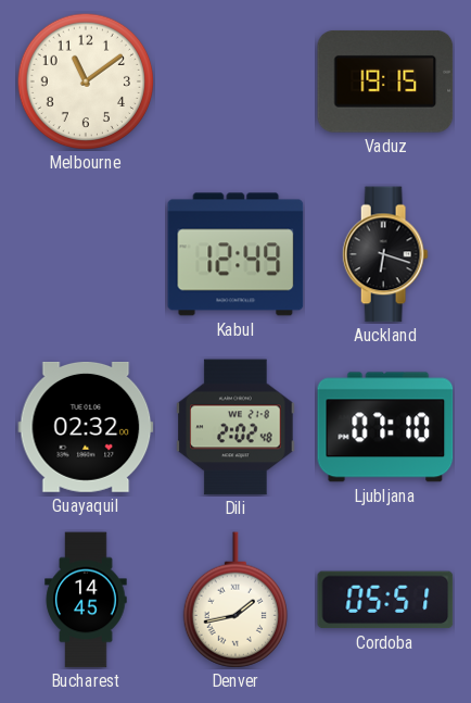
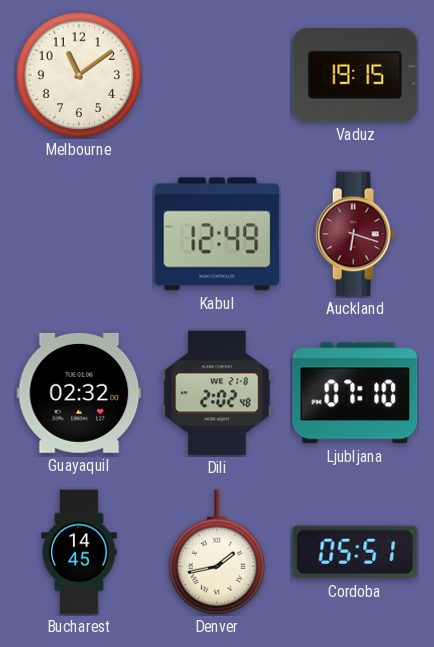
Auckland dial: black -> burgundy
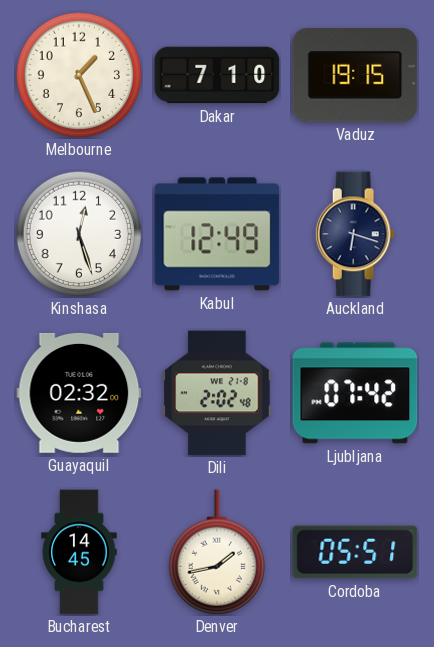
Melbourne: 11:09 -> 1:26
Dakar: none -> 7:10
Kinshasa: none -> 12:27
Auckland dial: burgundy -> navy
Ljubljana: 07:10 -> 07:42
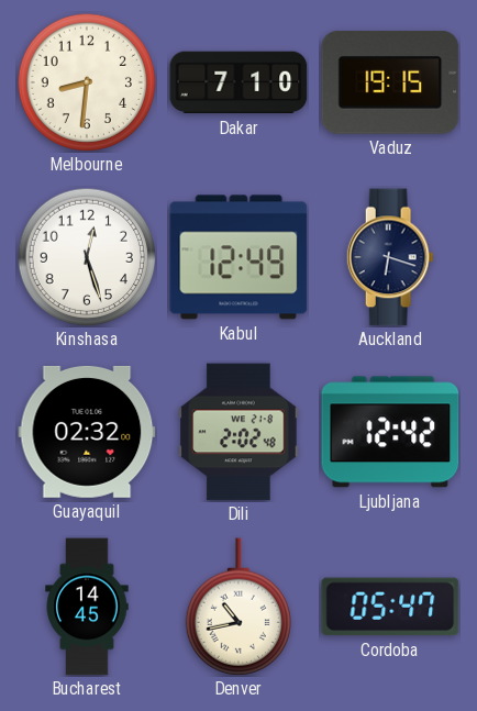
Melbourne: 1:26 -> 8:31
Ljubljana: 07:42 -> 12:42
Denver: 1:43 -> 10:43
Cordoba: 05:51 -> 05:47
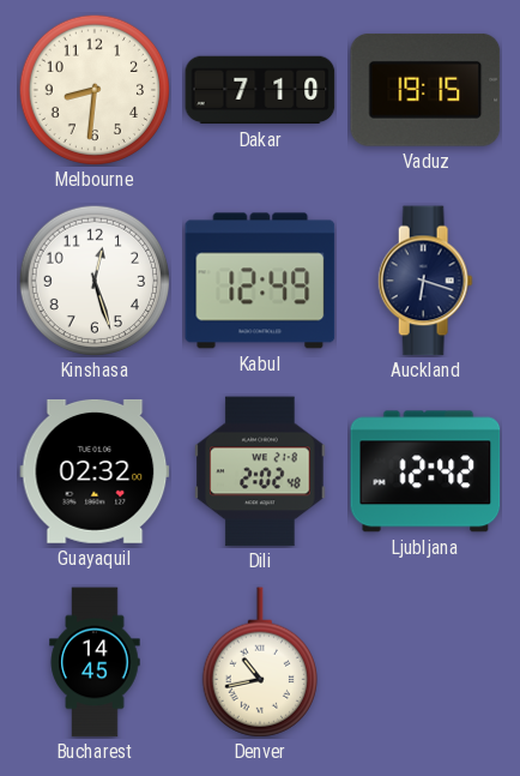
Cordoba: 05:47 -> none
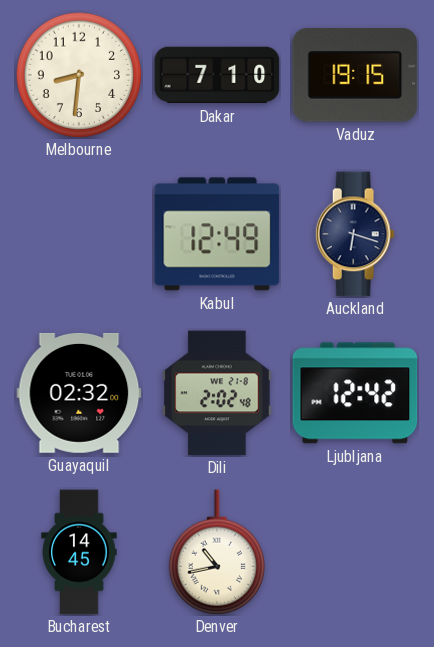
Kinshasa: 12:27 -> none
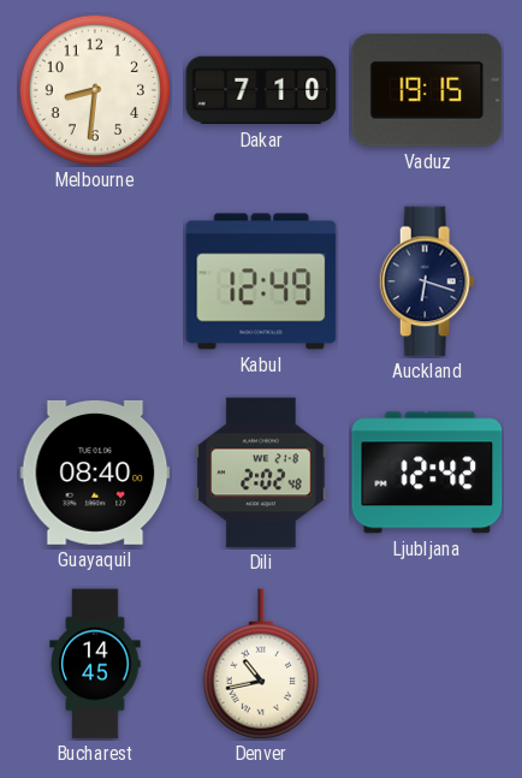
Guayaquil: 02:32 -> 08:40
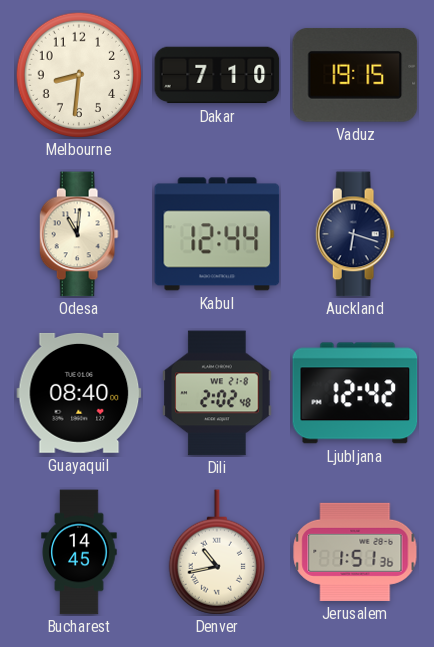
Odesa: none -> 11:01
Kabul: 12:49 -> 12:44
Jerusalem: none -> 1:51
